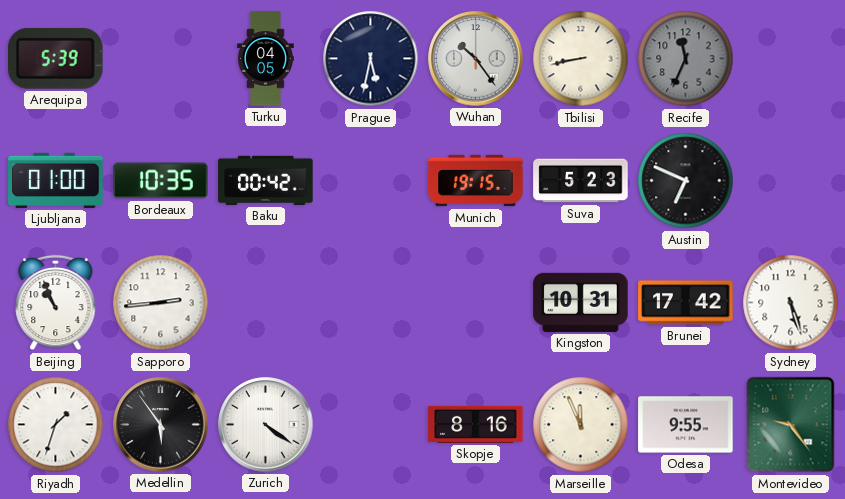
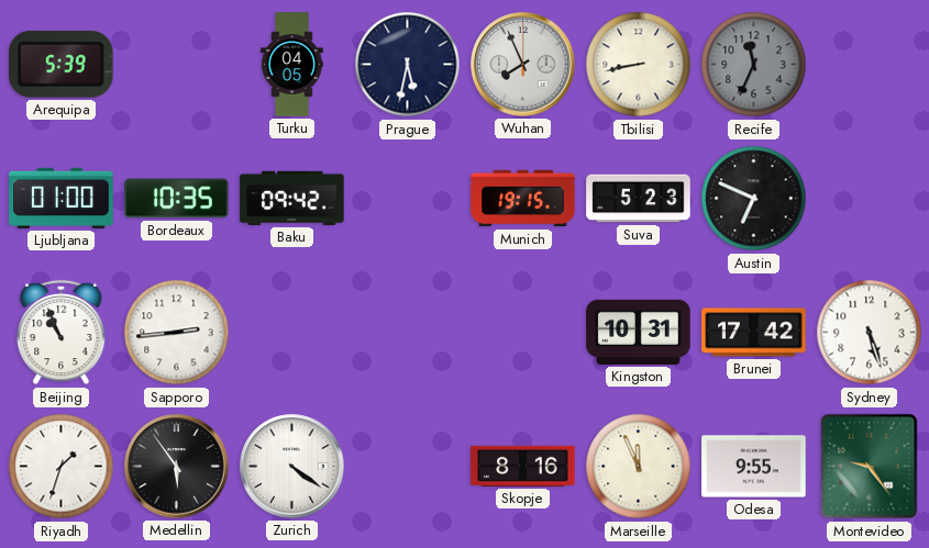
Wuhan: 10:24 -> 7:56
Baku: 00:42 -> 09:42
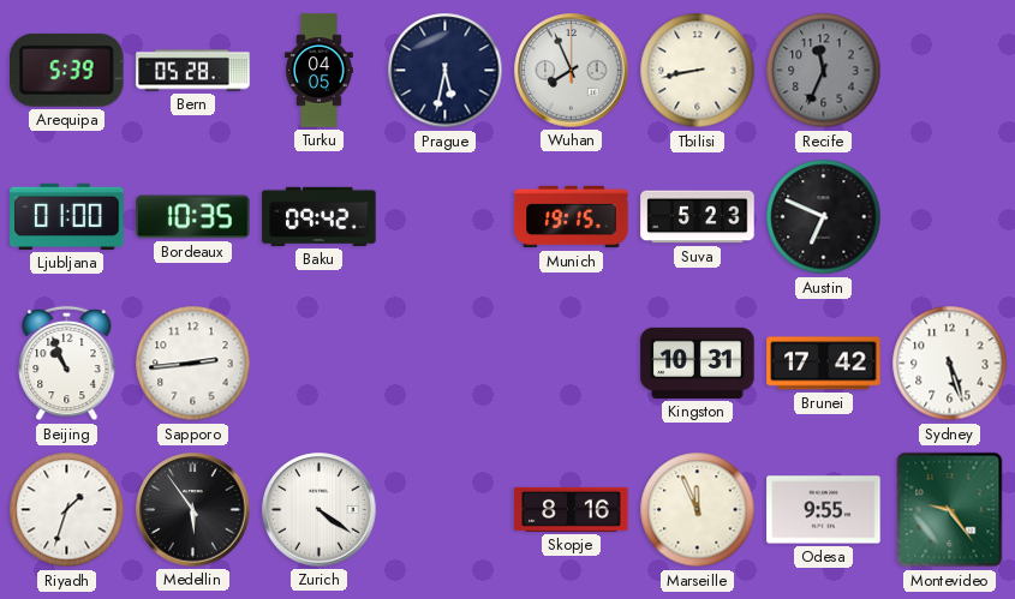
Bern: none -> 05:28
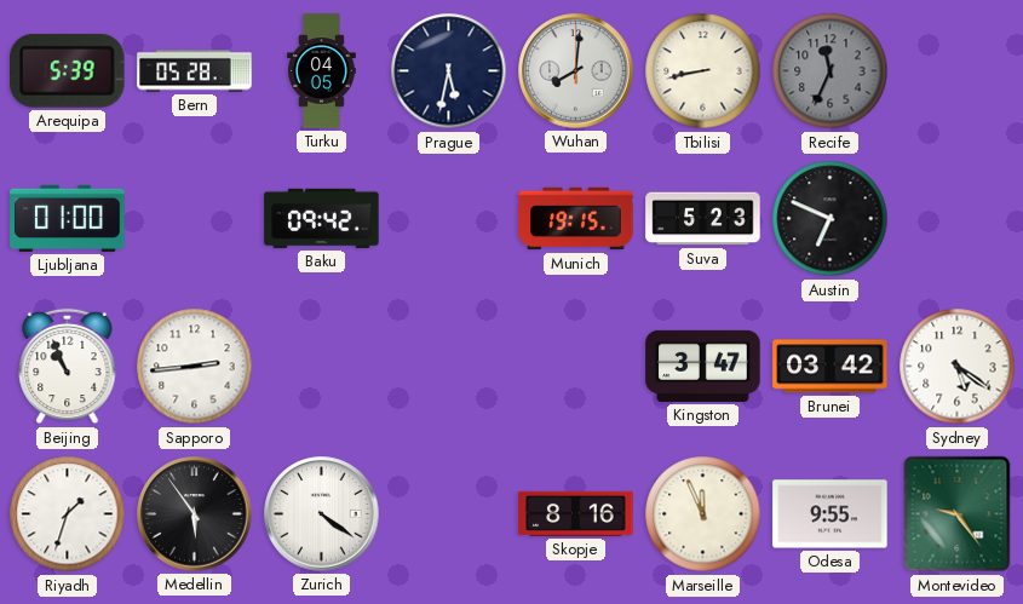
Wuhan: 7:56 -> 8:01
Bordeaux: 10:35 -> none
Kingston: 10:31 -> 3:47
Brunei: 17:42 -> 03:42
Sydney: 5:27 -> 5:21
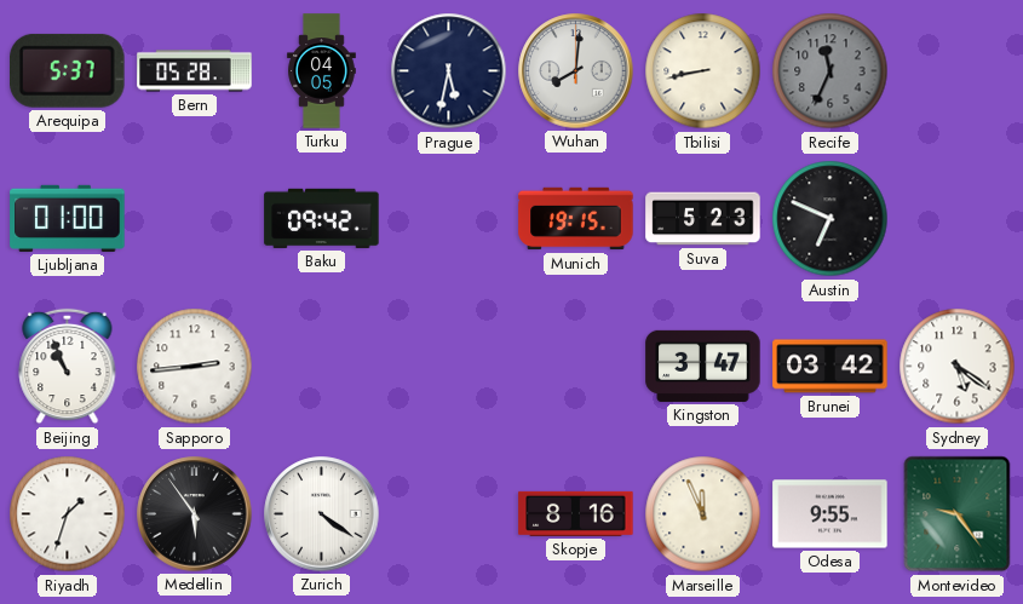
Arequipa: 5:39 -> 5:37
